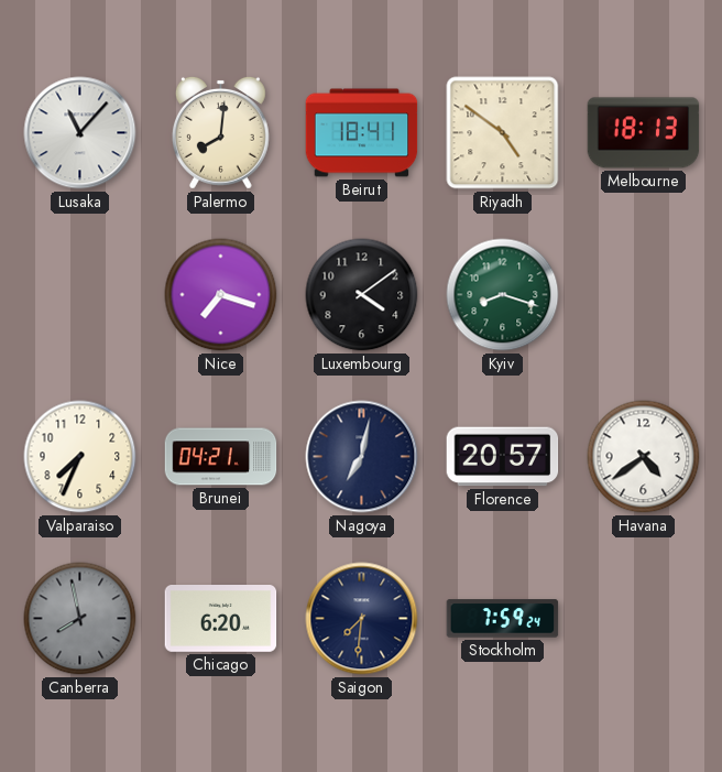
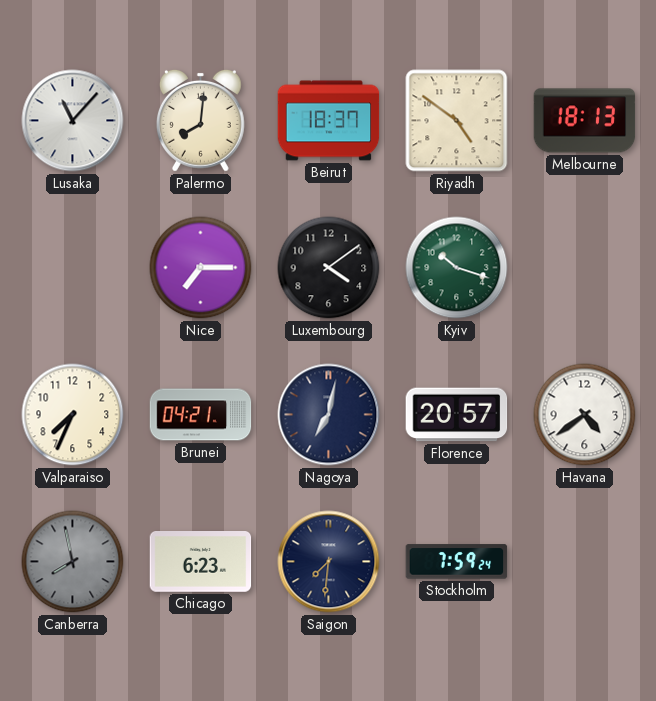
Beirut: 18:41 -> 18:37
Nice: 7:18 -> 7:15
Kyiv: 8:18 -> 10:18
Chicago: 6:20 -> 6:23
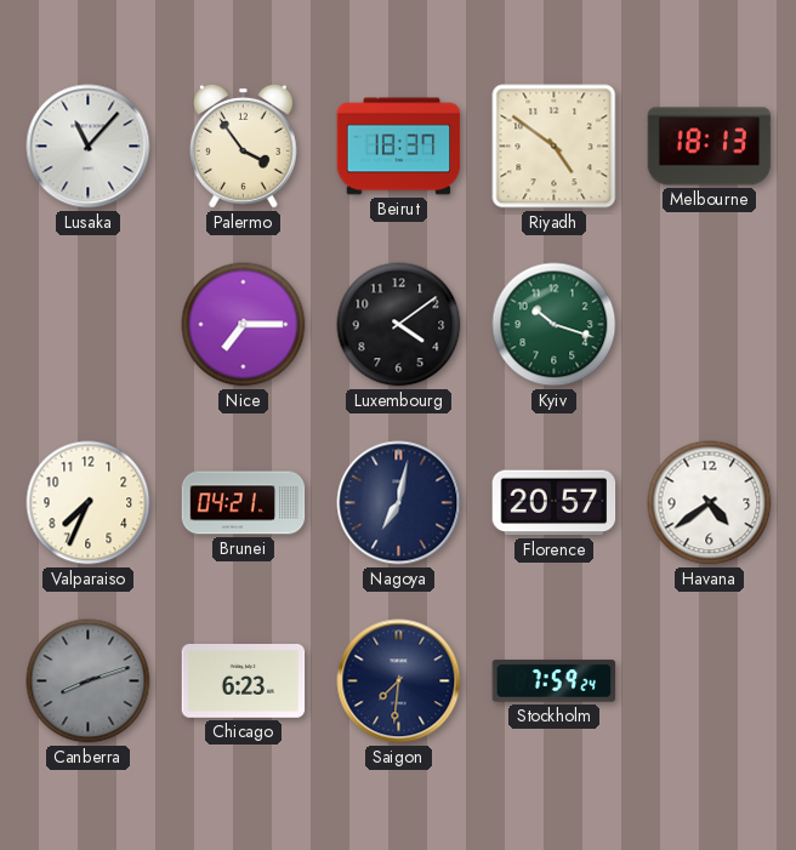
Palermo: 8:01 -> 3:54
Canberra: 7:58 -> 8:12
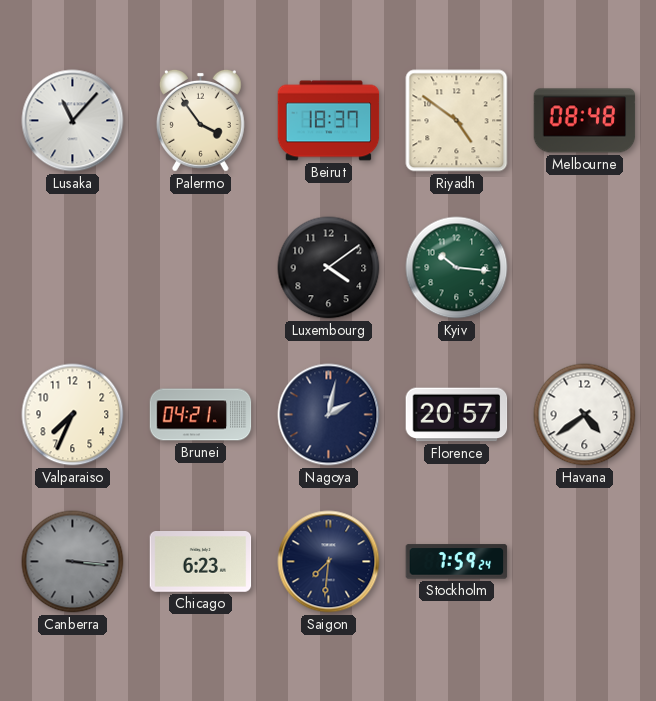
Melbourne: 18:13 -> 08:48
Nice: 7:15 -> none
Kyiv: 10:18 -> 10:16
Nagoya: 7:02 -> 2:02
Canberra: 8:12 -> 3:16
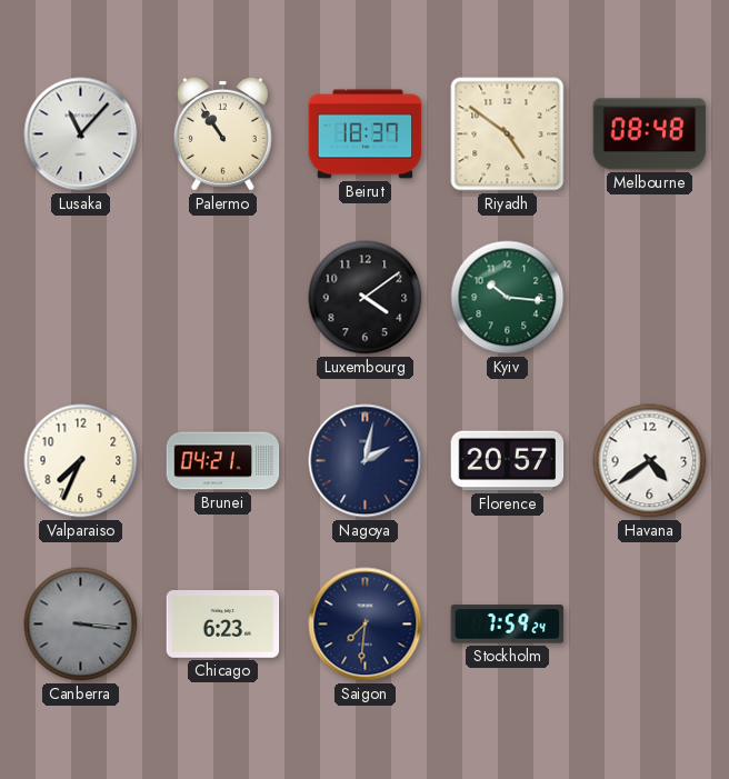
Palermo: 3:54 -> 10:54
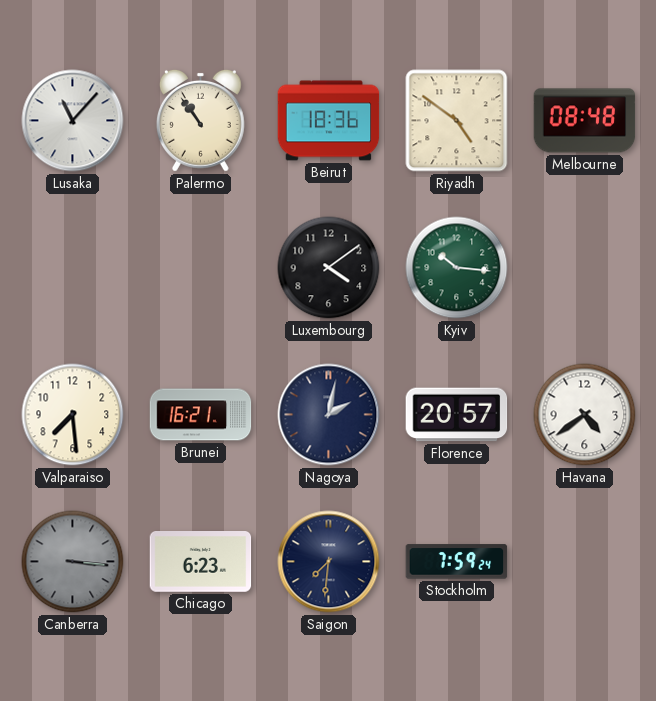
Beirut: 18:37 -> 18:36
Valparaiso: 7:34 -> 7:29
Brunei: 04:21 -> 16:21
